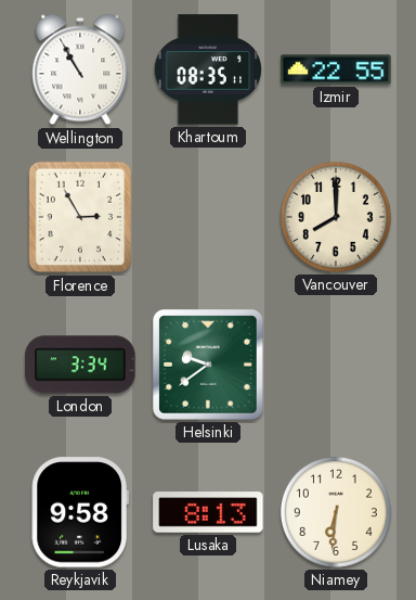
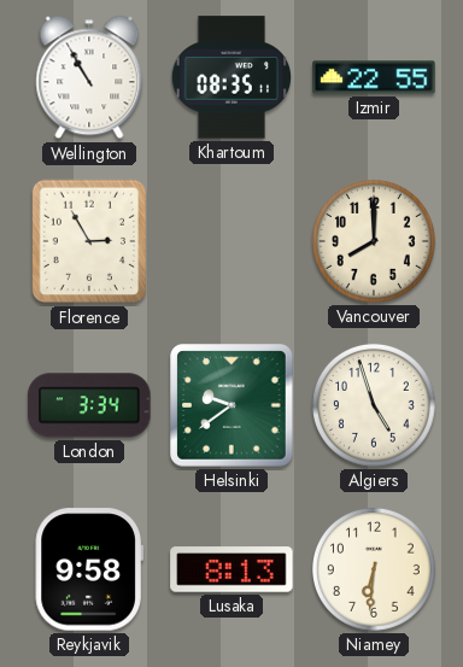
Algiers: none -> 4:57
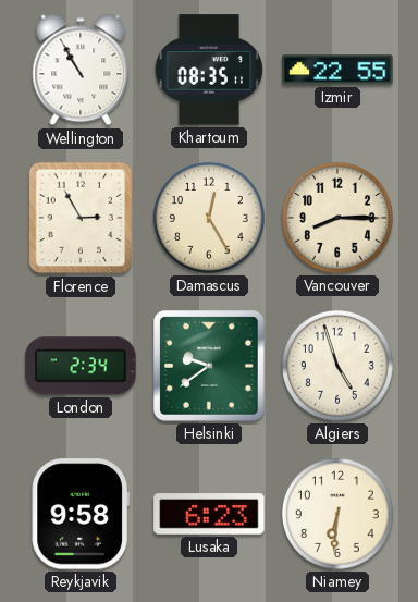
Damascus: none -> 12:25
Vancouver: 8:00 -> 8:15
London: 3:34 -> 2:34
Lusaka: 8:13 -> 6:23
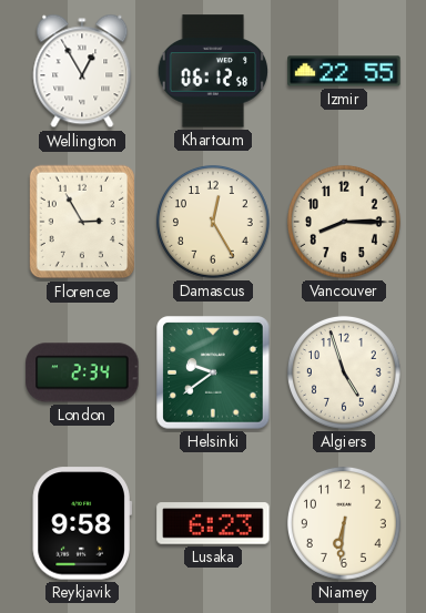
Wellington: 10:55 -> 12:55
Khartoum: 08:35 -> 06:12
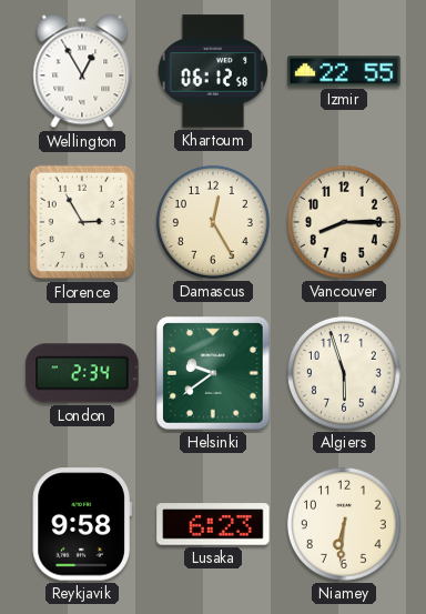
Algiers: 4:57 -> 5:57
